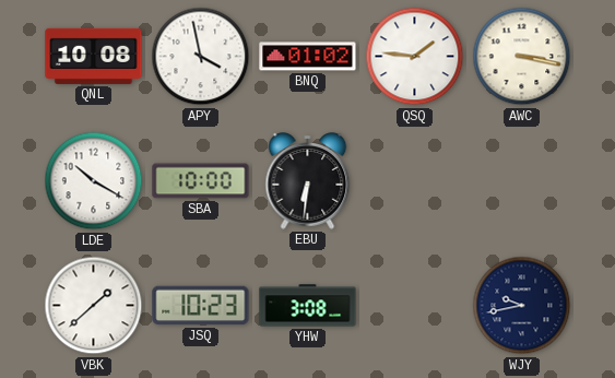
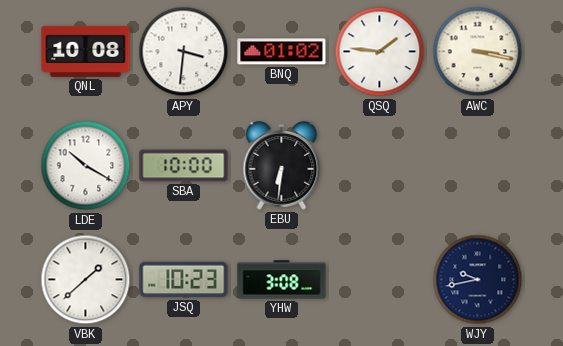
APY: 3:58 -> 3:31
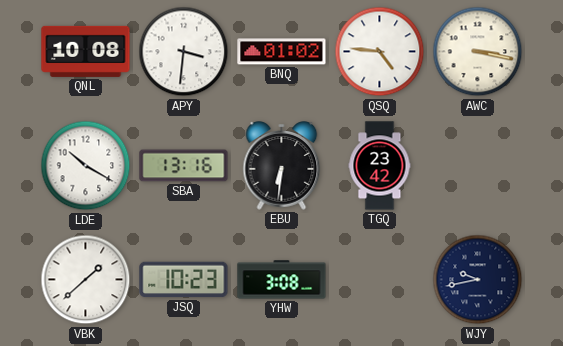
QSQ: 1:46 -> 4:46
SBA: 10:00 -> 13:16
TGQ: none -> 23:42
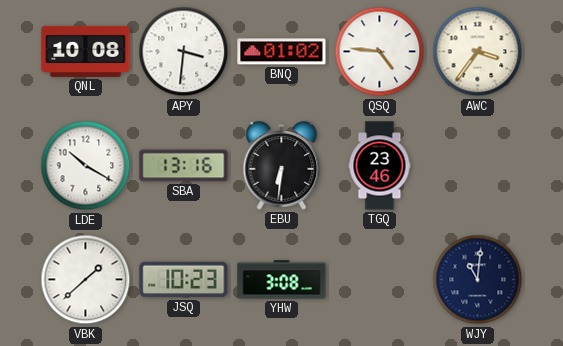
AWC: 3:17 -> 3:36
TGQ: 23:42 -> 23:46
WJY: 9:43 -> 11:01
